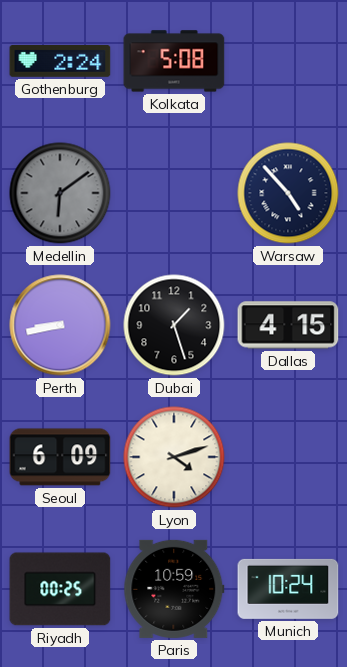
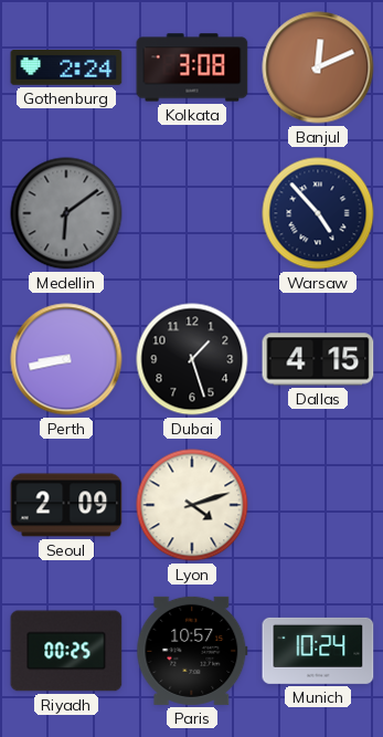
Kolkata: 5:08 -> 3:08
Banjul: none -> 12:11
Seoul: 6:09 -> 2:09
Paris: 10:59 -> 10:57
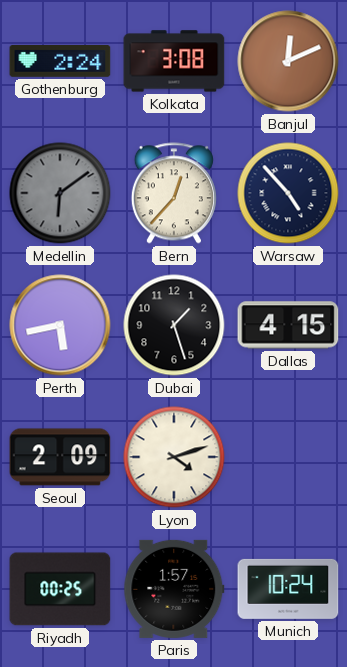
Bern: none -> 12:37
Perth: 8:43 -> 5:43
Paris: 10:57 -> 1:57
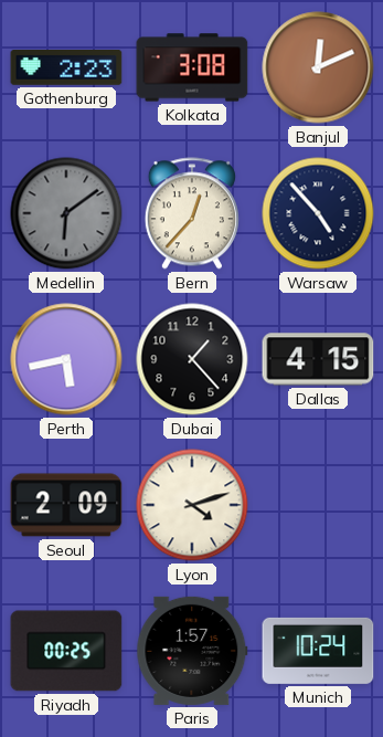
Gothenburg: 2:24 -> 2:23
Dubai: 1:27 -> 1:23
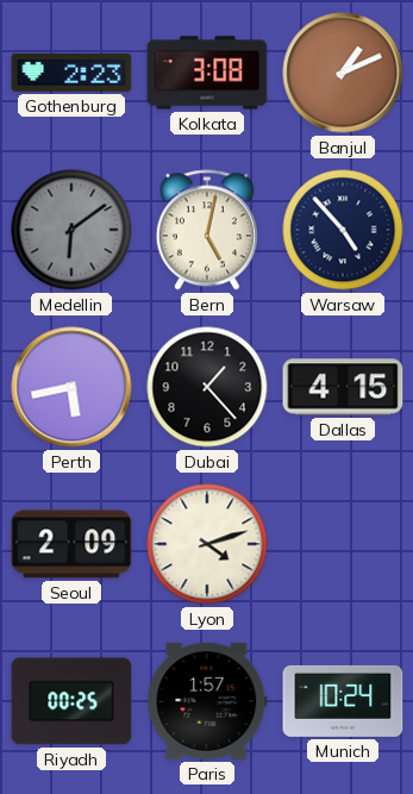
Banjul: 12:11 -> 1:11
Bern: 12:37 -> 5:02
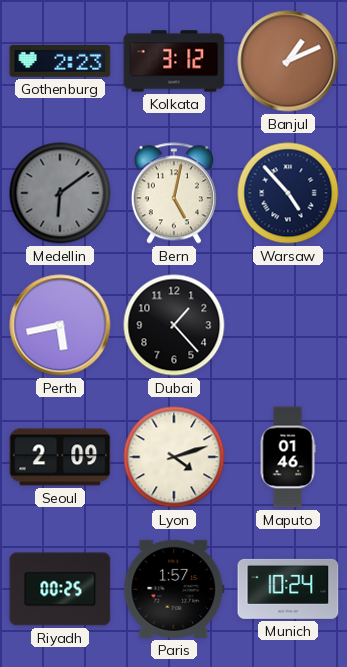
Kolkata: 3:08 -> 3:12
Dallas: 4:15 -> none
Maputo: none -> 01:46
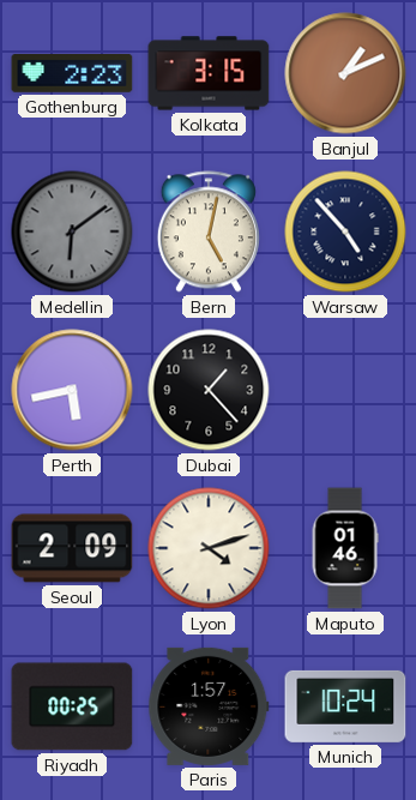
Kolkata: 3:12 -> 3:15
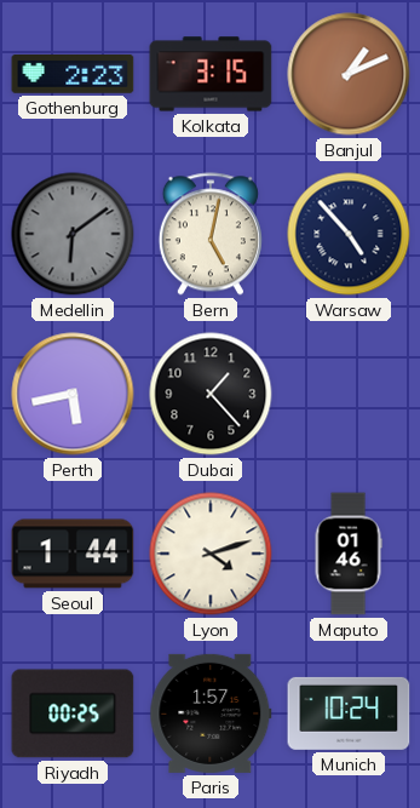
Seoul: 2:09 -> 1:44
